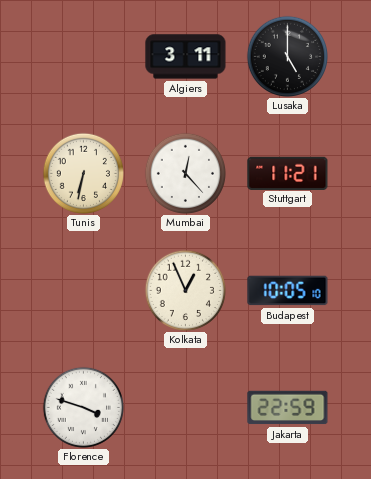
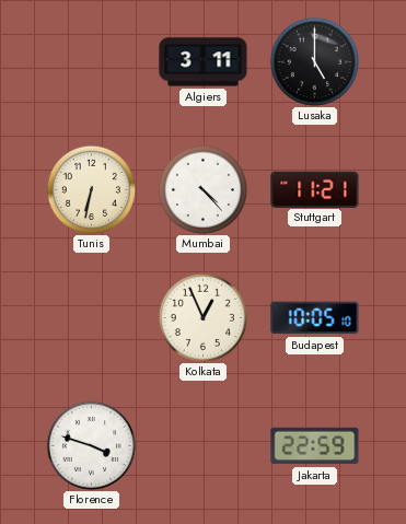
Mumbai: 12:23 -> 4:23
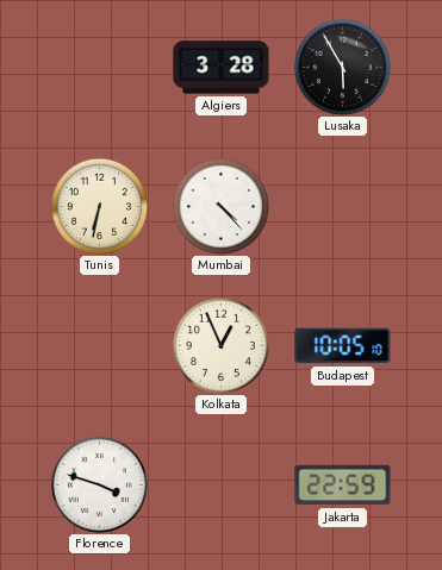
Algiers: 3:11 -> 3:28
Lusaka: 5:00 -> 5:55
Stuttgart: 11:21 -> none
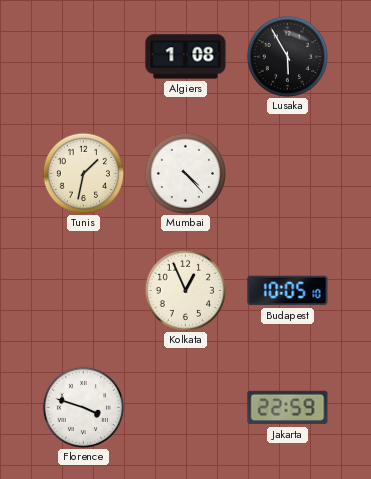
Algiers: 3:28 -> 1:08
Tunis: 6:32 -> 1:32
